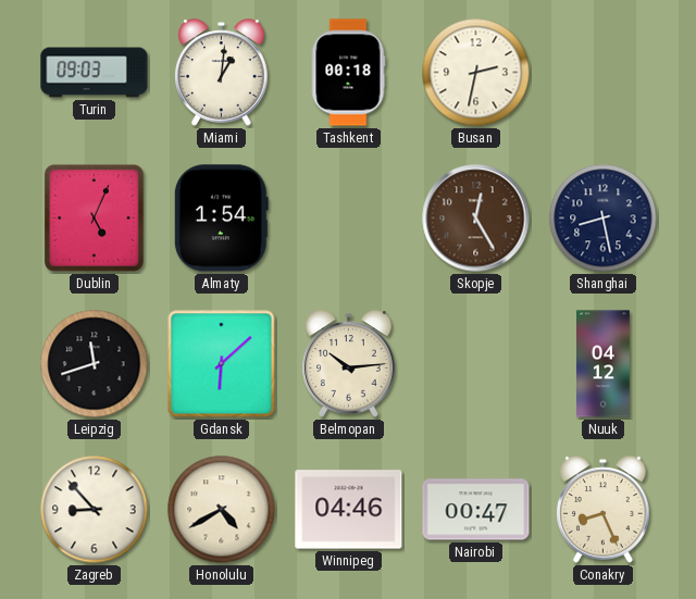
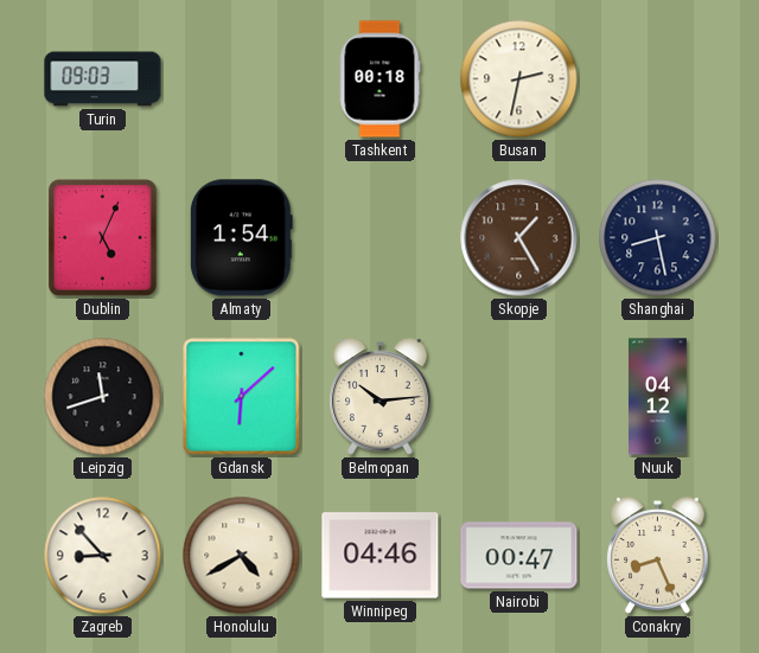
Miami: 1:01 -> none
Skopje: 12:25 -> 1:25
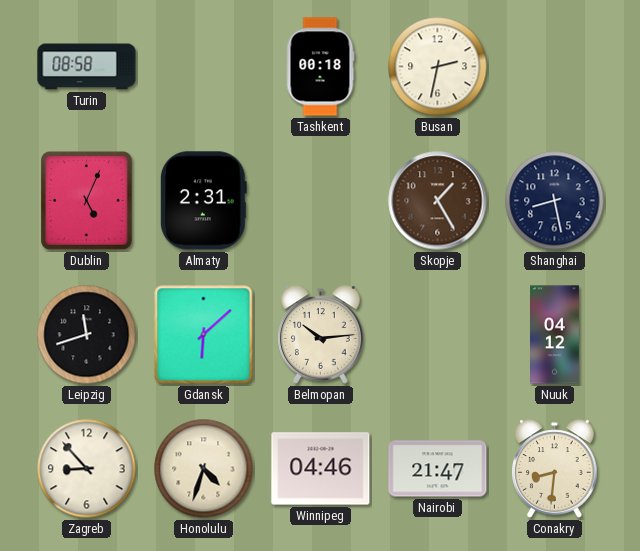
Turin: 09:03 -> 08:58
Almaty: 1:54 -> 2:31
Honolulu: 4:40 -> 4:33
Nairobi: 00:47 -> 21:47
Conakry: 8:26 -> 8:31
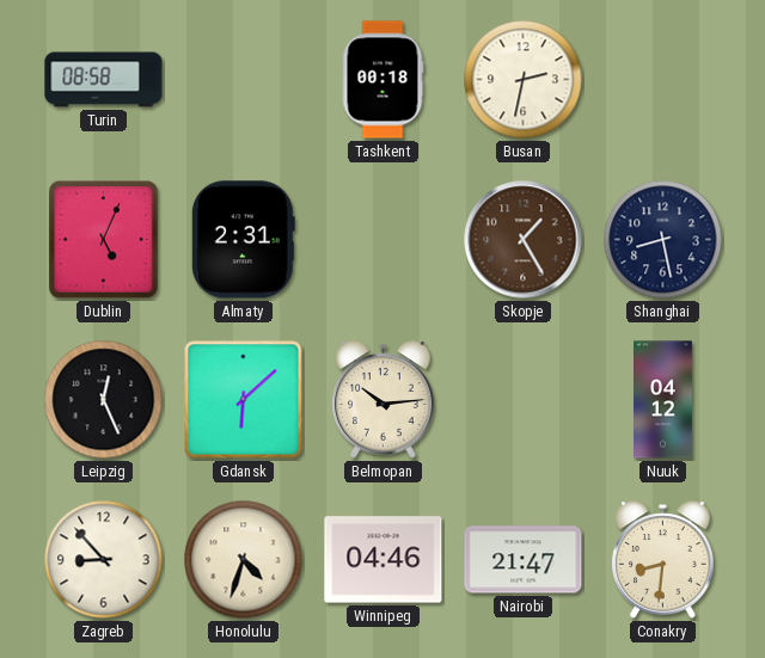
Leipzig: 11:42 -> 12:26
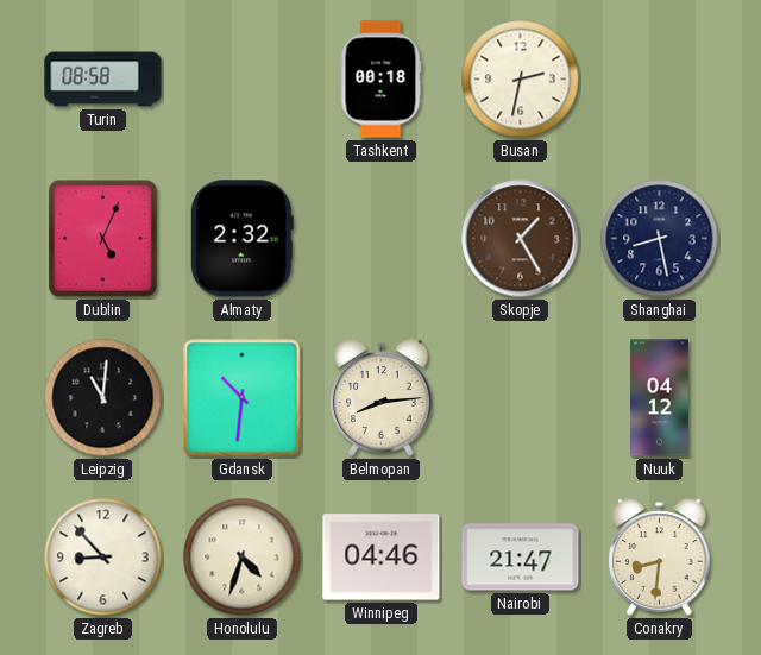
Almaty: 2:31 -> 2:32
Leipzig: 12:26 -> 11:01
Gdansk: 6:08 -> 10:31
Belmopan: 10:14 -> 8:14
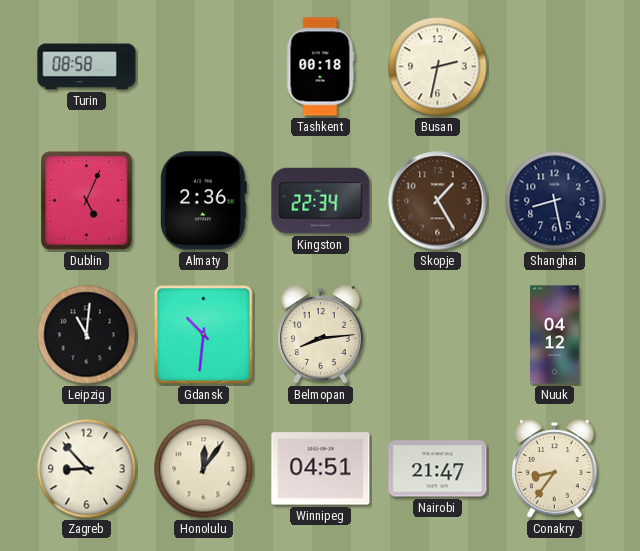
Almaty: 2:32 -> 2:36
Kingston: none -> 22:34
Honolulu: 4:33 -> 12:06
Winnipeg: 04:46 -> 04:51
Conakry: 8:31 -> 8:36
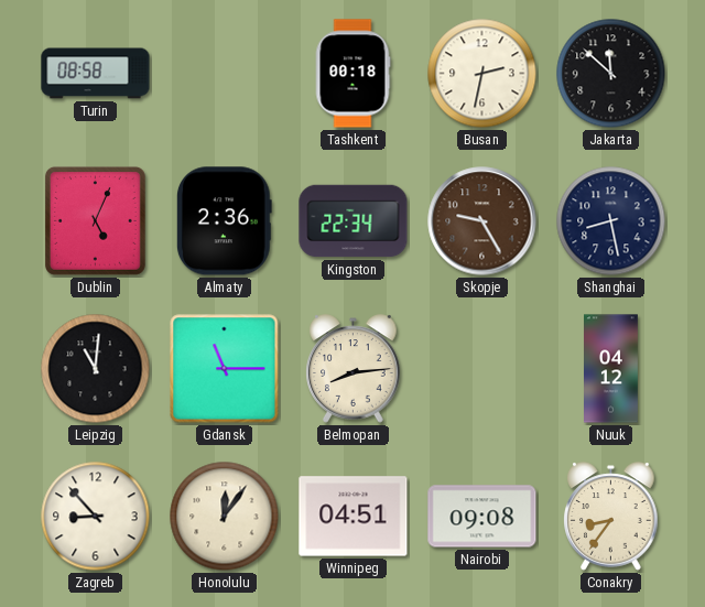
Jakarta: none -> 11:52
Skopje: 1:25 -> 9:25
Gdansk: 10:31 -> 11:15
Nairobi: 21:47 -> 09:08
